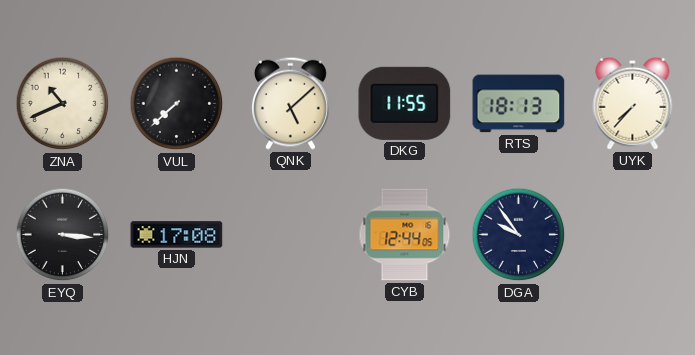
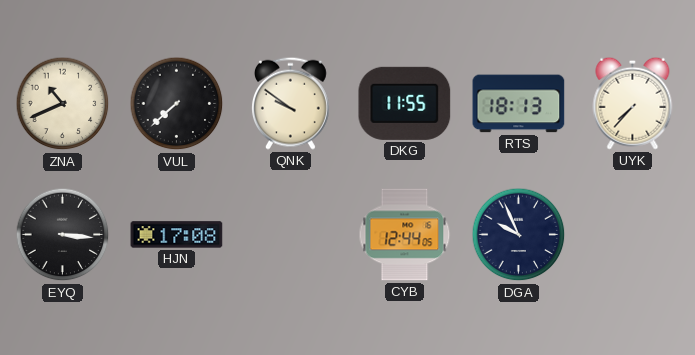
QNK: 5:08 -> 9:51
DGA: 9:54 -> 9:56
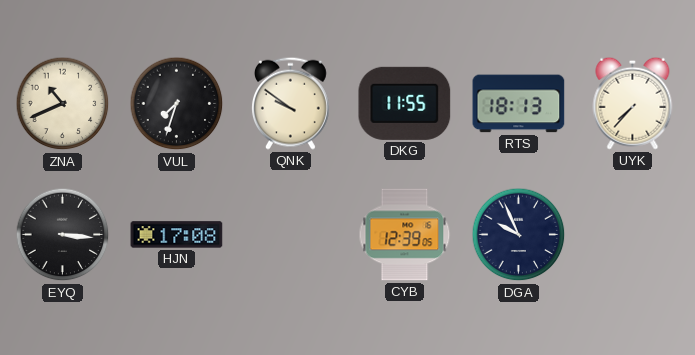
VUL: 7:38 -> 7:33
CYB: 12:44 -> 12:39
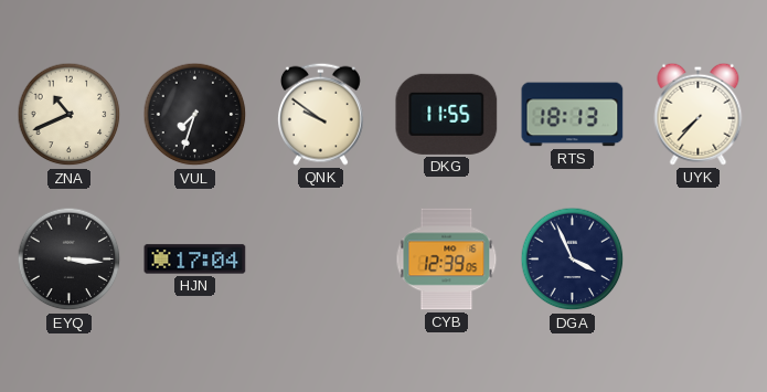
HJN: 17:08 -> 17:04
DGA: 9:56 -> 3:56
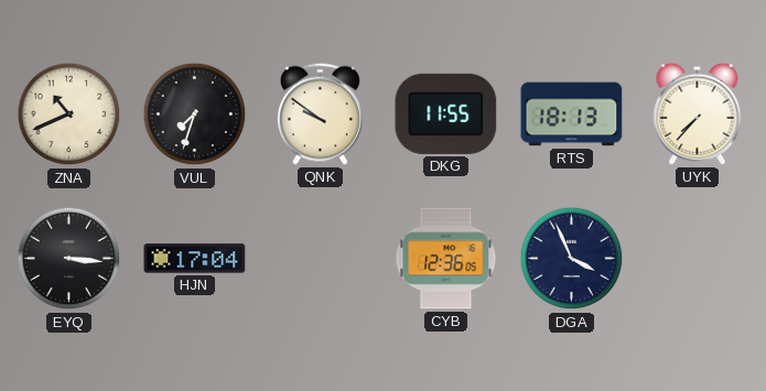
CYB: 12:39 -> 12:36
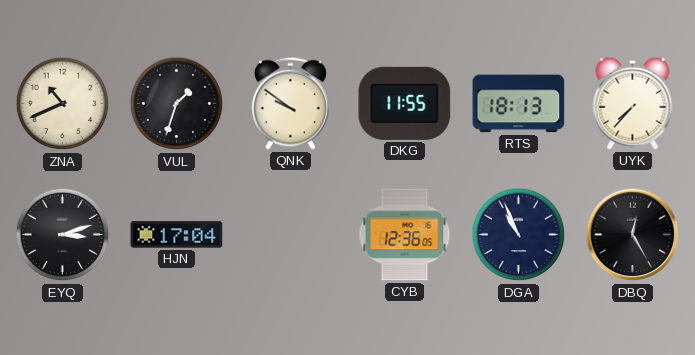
VUL: 7:33 -> 1:33
EYQ: 3:16 -> 3:12
DGA: 3:56 -> 10:56
DBQ: none -> 12:25
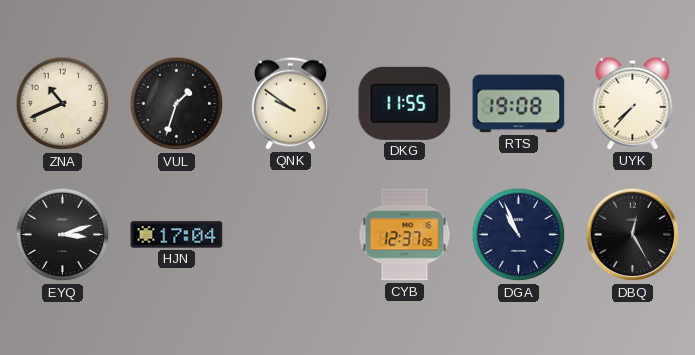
RTS: 18:13 -> 19:08
CYB: 12:36 -> 12:37
